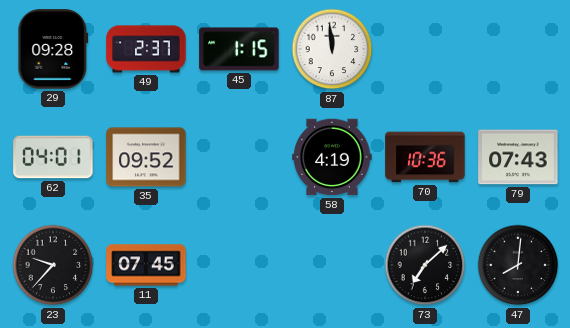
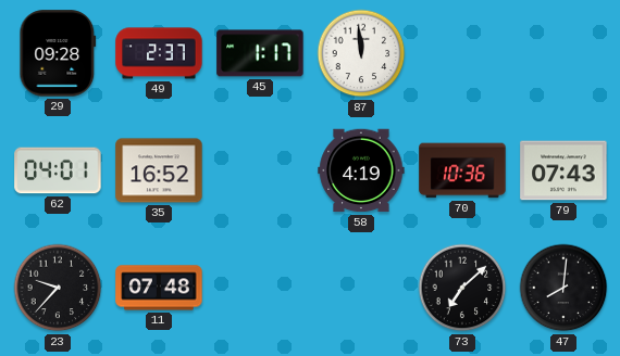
45: 1:15 -> 1:17
35: 09:52 -> 16:52
11: 07:45 -> 07:48
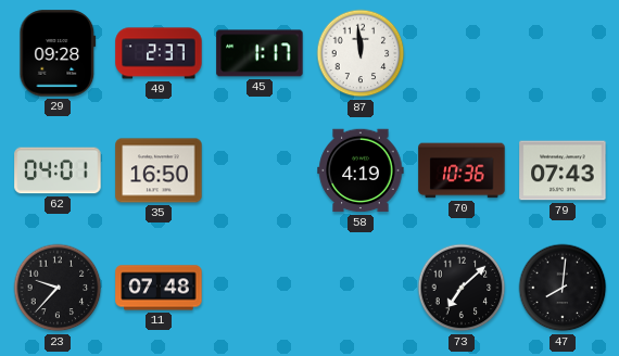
35: 16:52 -> 16:50
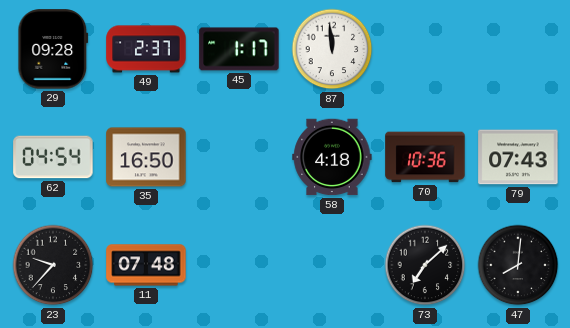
62: 04:01 -> 04:54
58: 4:19 -> 4:18
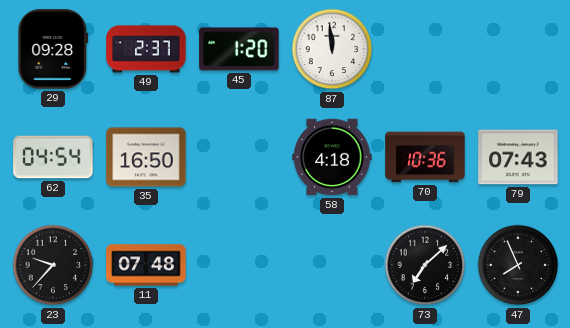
45: 1:17 -> 1:20
47: 8:01 -> 7:56
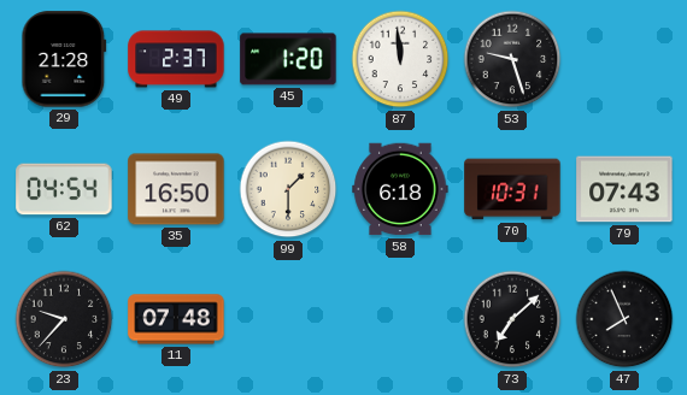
29: 09:28 -> 21:28
53: none -> 9:27
99: none -> 1:30
58: 4:18 -> 6:18
70: 10:36 -> 10:31
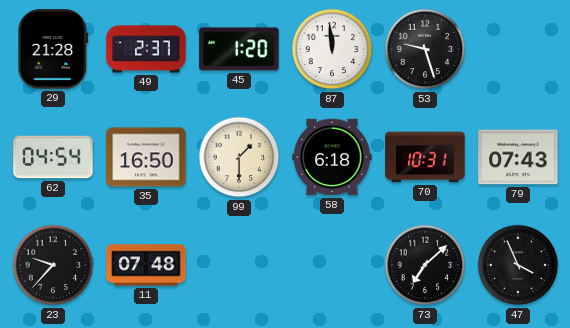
47: 7:56 -> 3:56
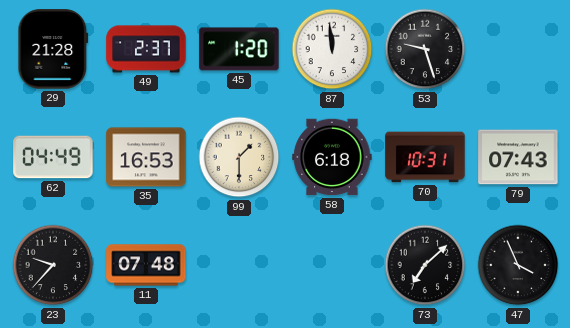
62: 04:54 -> 04:49
35: 16:50 -> 16:53
